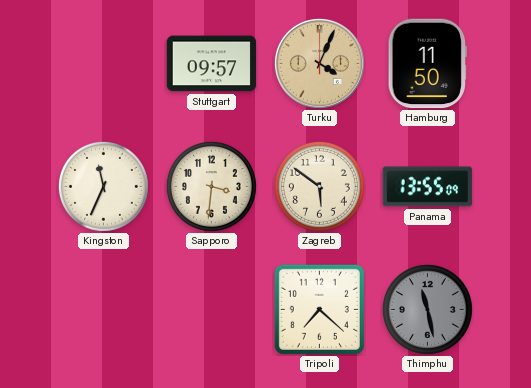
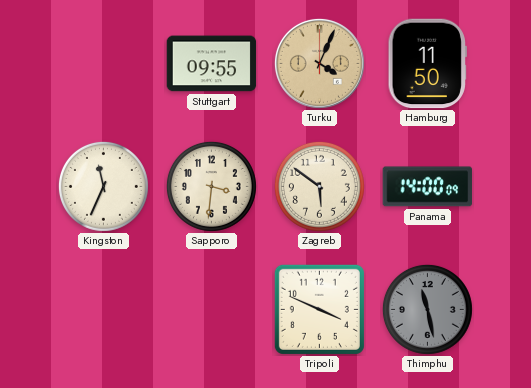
Stuttgart: 09:57 -> 09:55
Panama: 13:55 -> 14:00
Tripoli: 7:22 -> 3:49
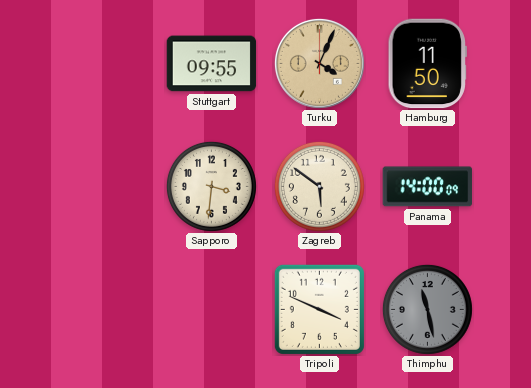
Kingston: 11:34 -> none
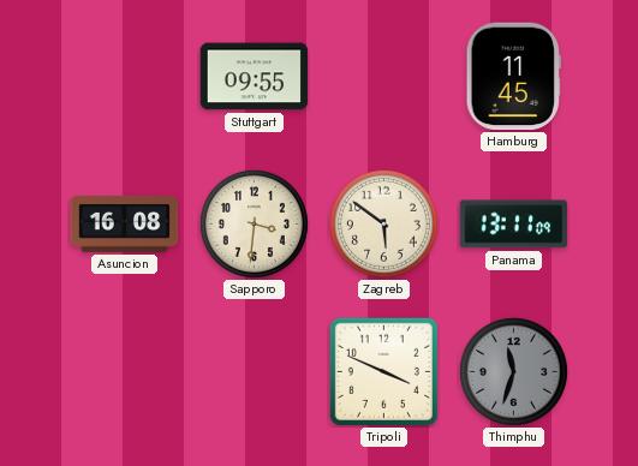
Turku: 4:04 -> none
Hamburg: 11:50 -> 11:45
Asuncion: none -> 16:08
Panama: 14:00 -> 13:11
Thimphu: 11:28 -> 11:33
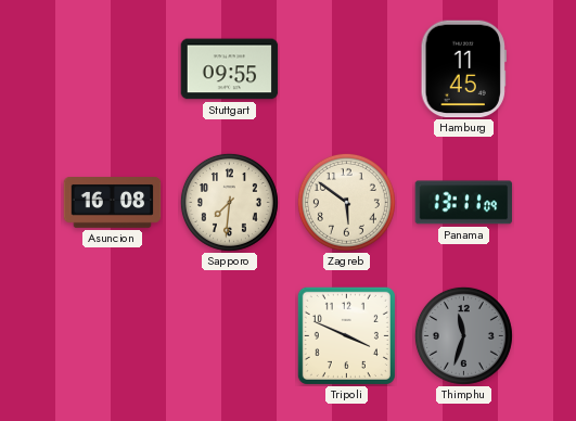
Sapporo: 3:31 -> 7:31
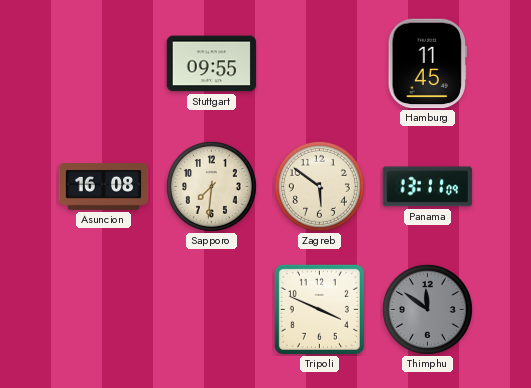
Thimphu: 11:33 -> 11:51
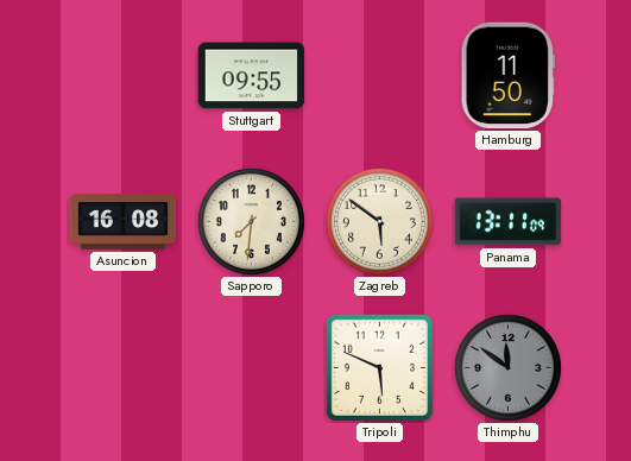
Hamburg: 11:45 -> 11:50
Tripoli: 3:49 -> 5:49
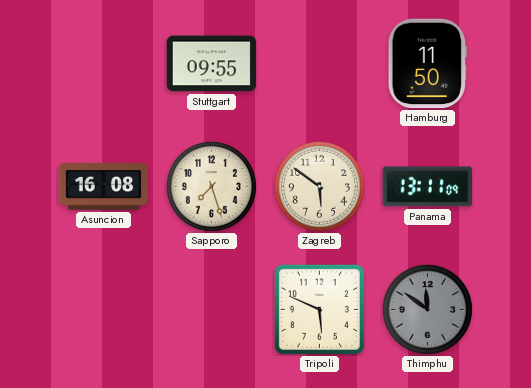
Sapporo: 7:31 -> 7:27
